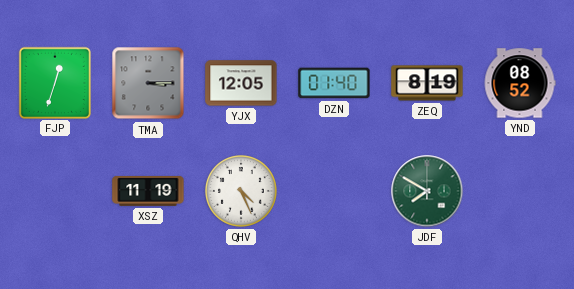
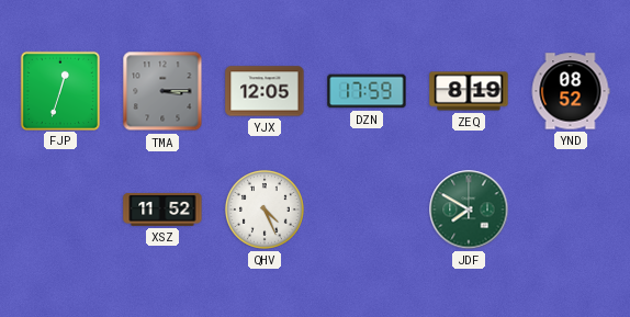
DZN: 01:40 -> 17:59
XSZ: 11:19 -> 11:52
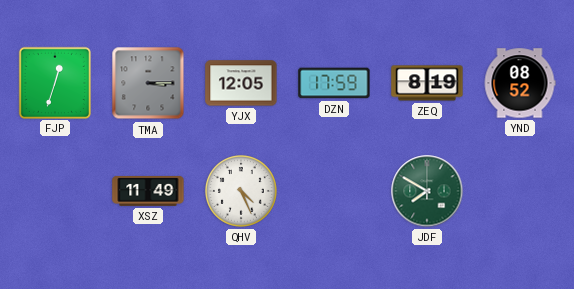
XSZ: 11:52 -> 11:49
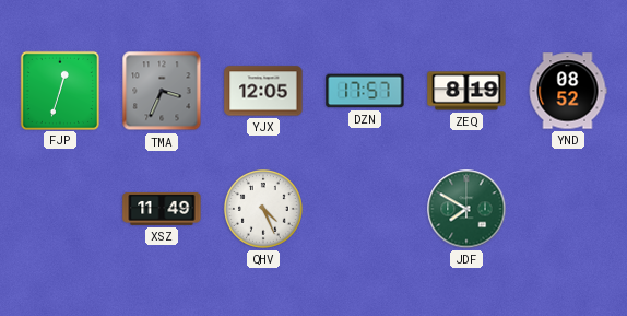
TMA: 3:15 -> 3:34
DZN: 17:59 -> 17:57
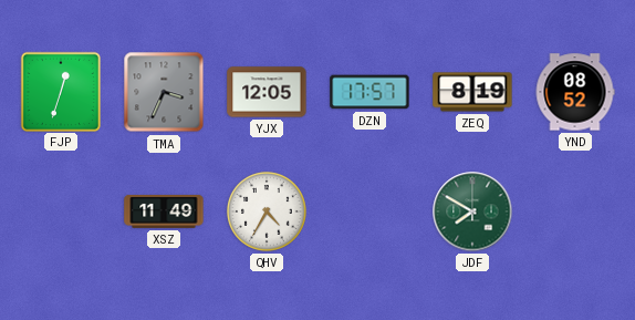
QHV: 4:26 -> 4:35
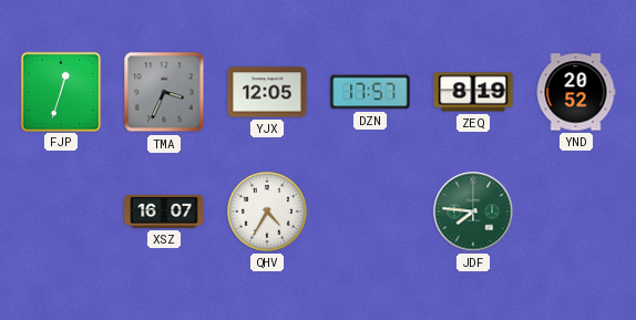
YND: 08:52 -> 20:52
XSZ: 11:49 -> 16:07
JDF: 7:50 -> 7:46
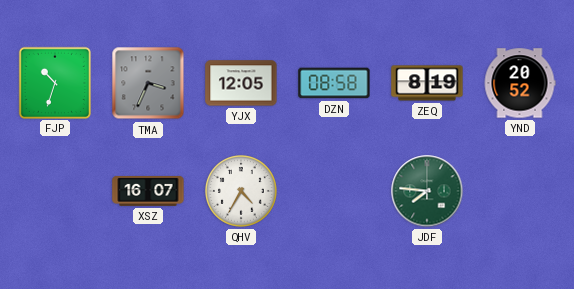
FJP: 12:33 -> 10:33
DZN: 17:57 -> 08:58
